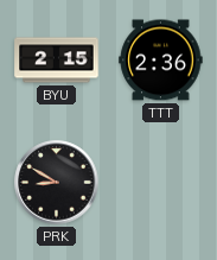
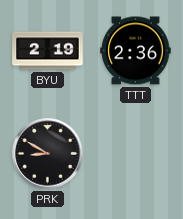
BYU: 2:15 -> 2:19
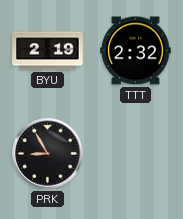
TTT: 2:36 -> 2:32
PRK: 8:50 -> 8:55
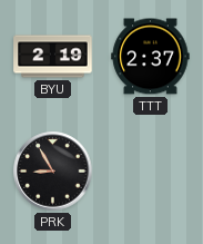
TTT: 2:32 -> 2:37
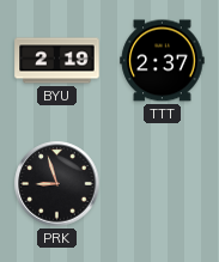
PRK: 8:55 -> 8:57
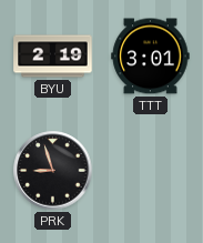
TTT: 2:37 -> 3:01
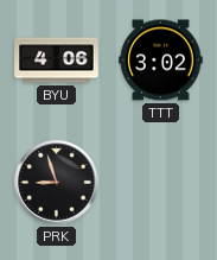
BYU: 2:19 -> 4:06
TTT: 3:01 -> 3:02
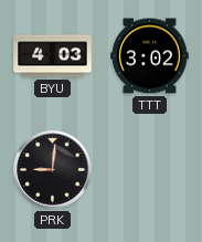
BYU: 4:06 -> 4:03
PRK: 8:57 -> 9:01
